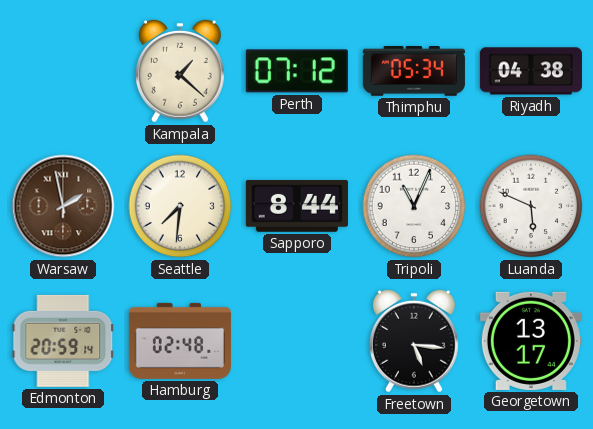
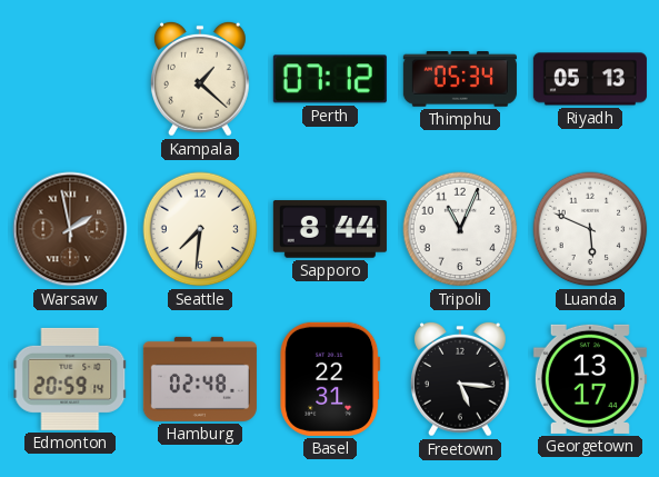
Riyadh: 04:38 -> 05:13
Basel: none -> 22:31
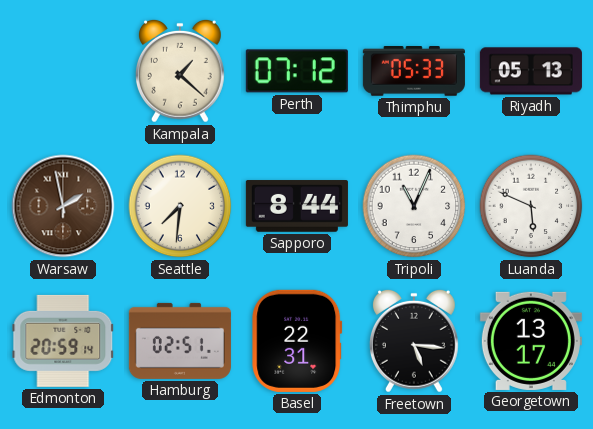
Thimphu: 05:34 -> 05:33
Hamburg: 02:48 -> 02:51
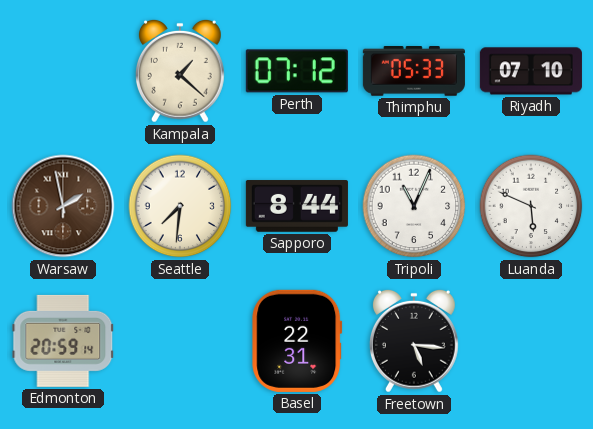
Riyadh: 05:13 -> 07:10
Hamburg: 02:51 -> none
Georgetown: 13:17 -> none
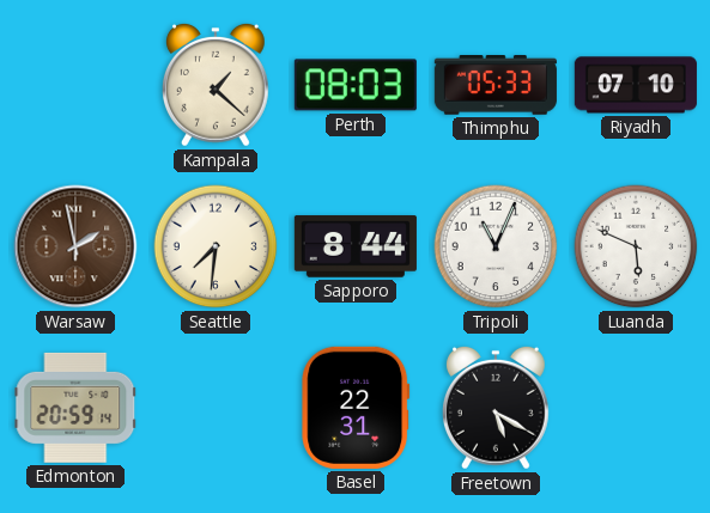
Perth: 07:12 -> 08:03
Freetown: 5:16 -> 5:20
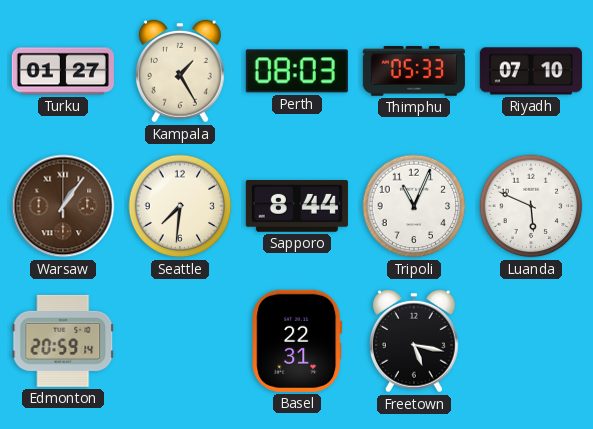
Turku: none -> 01:27
Kampala: 1:22 -> 1:25
Warsaw: 1:58 -> 1:06
Freetown: 5:20 -> 5:17
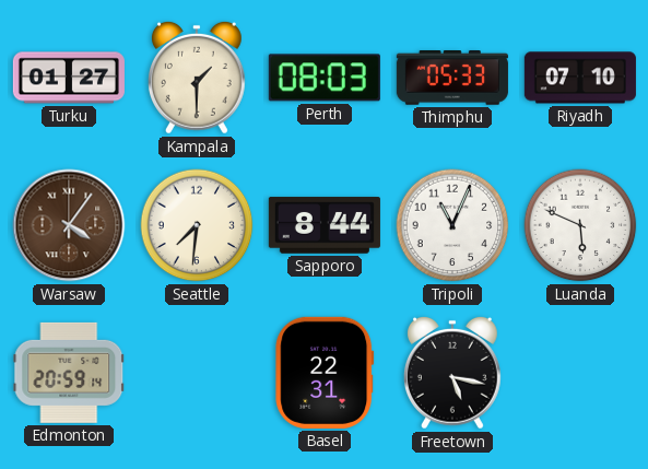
Kampala: 1:25 -> 1:30
Warsaw: 1:06 -> 4:06
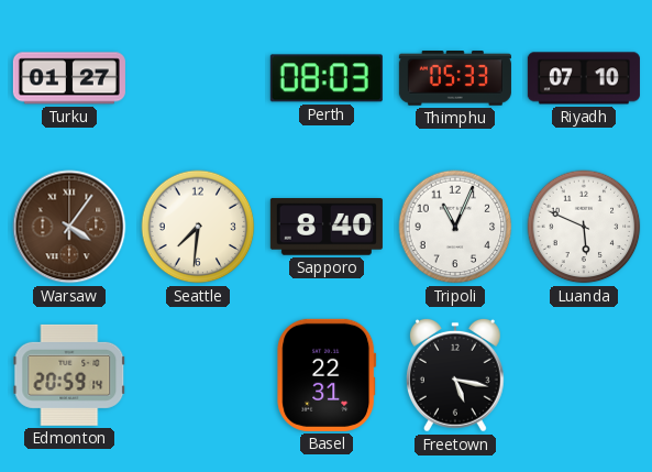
Kampala: 1:30 -> none
Sapporo: 8:44 -> 8:40
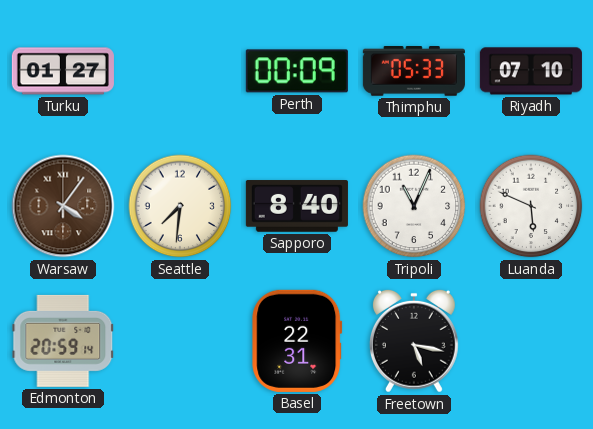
Perth: 08:03 -> 00:09
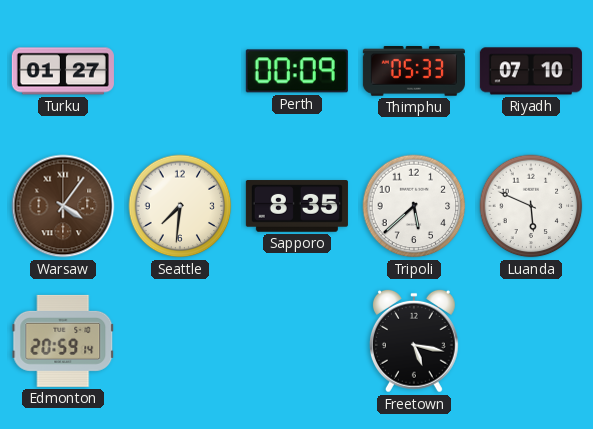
Sapporo: 8:40 -> 8:35
Tripoli: 11:04 -> 5:38
Basel: 22:31 -> none
